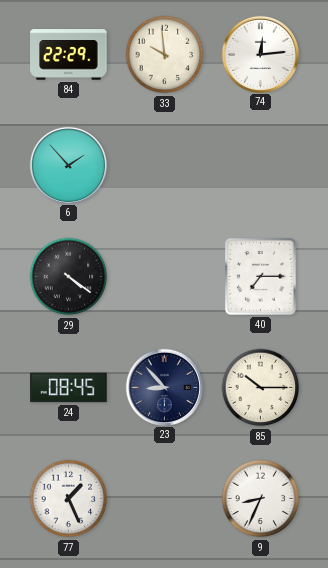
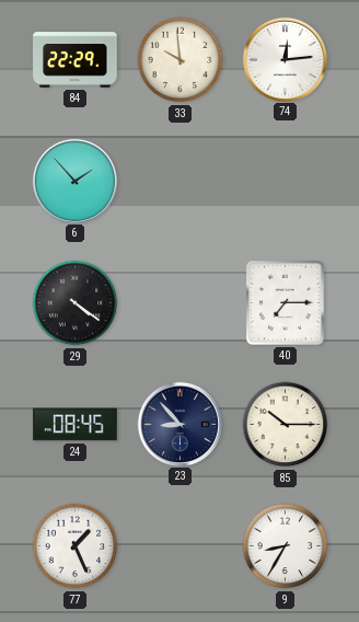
9: 8:34 -> 8:35
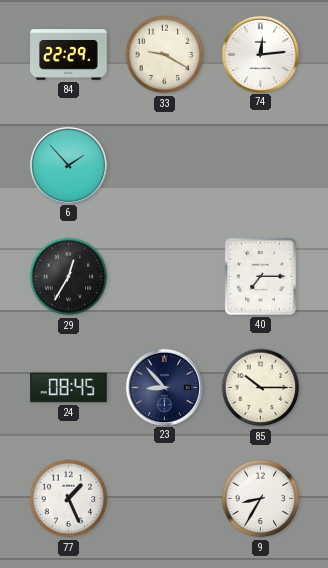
33: 9:59 -> 9:20
29: 4:21 -> 12:35
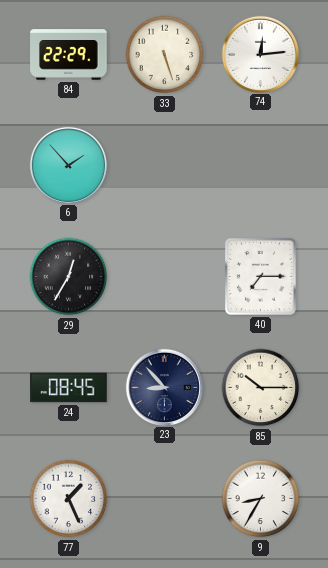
33: 9:20 -> 5:27
